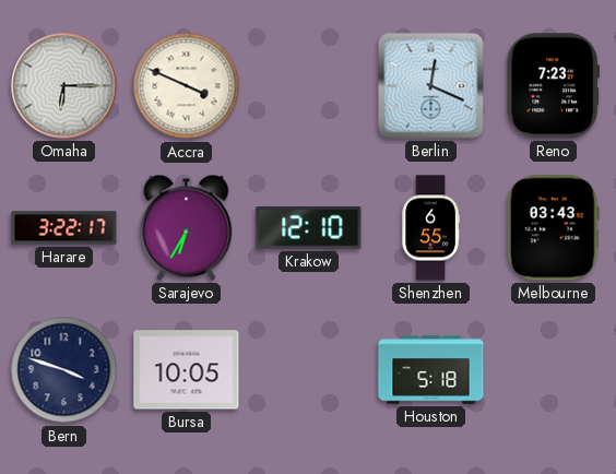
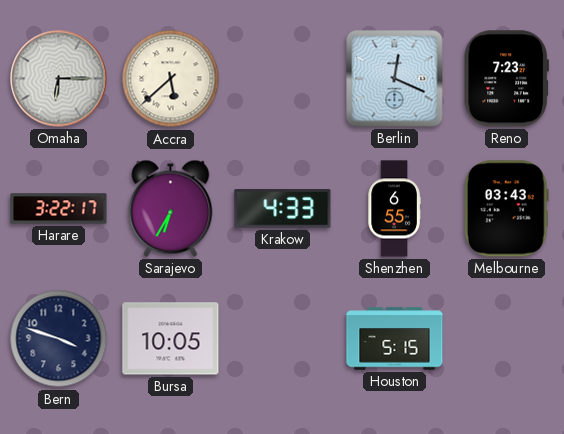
Accra: 3:49 -> 5:38
Krakow: 12:10 -> 4:33
Houston: 5:18 -> 5:15
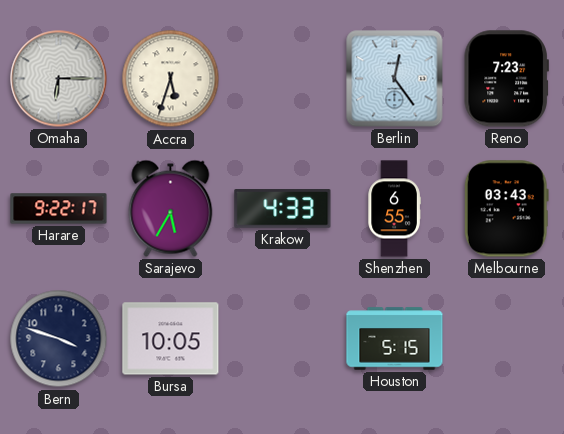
Accra: 5:38 -> 5:33
Berlin: 12:19 -> 12:24
Harare: 3:22 -> 9:22
Sarajevo: 6:35 -> 5:35
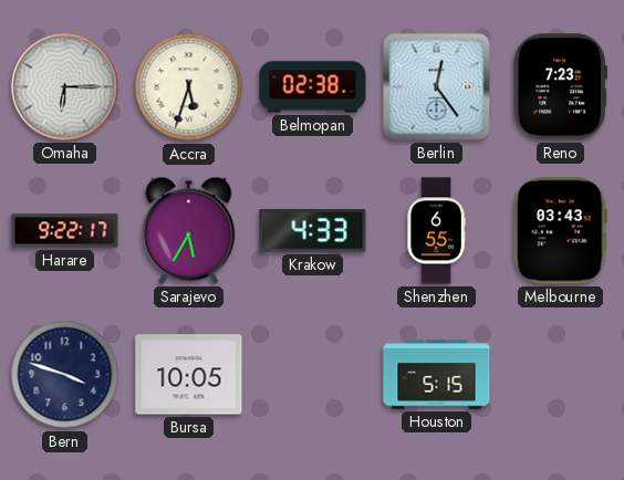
Belmopan: none -> 02:38
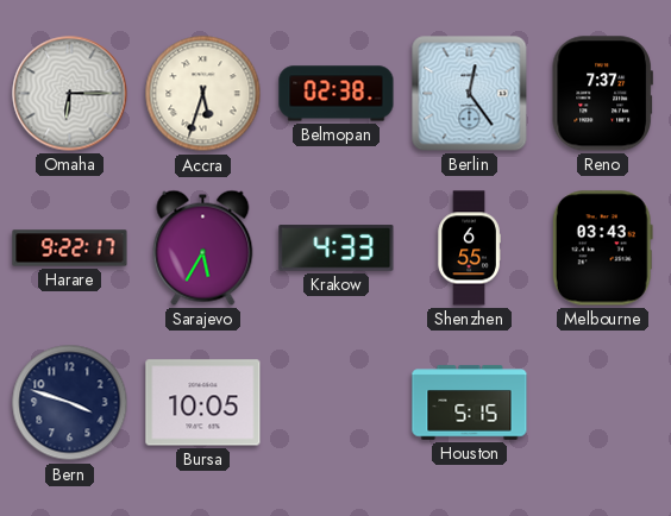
Reno: 7:23 -> 7:37
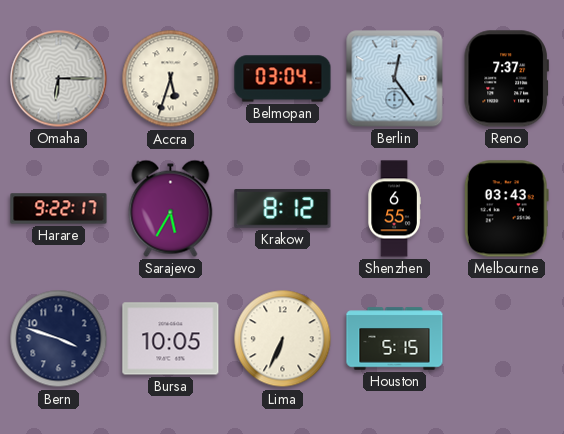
Belmopan: 02:38 -> 03:04
Krakow: 4:33 -> 8:12
Lima: none -> 6:34
